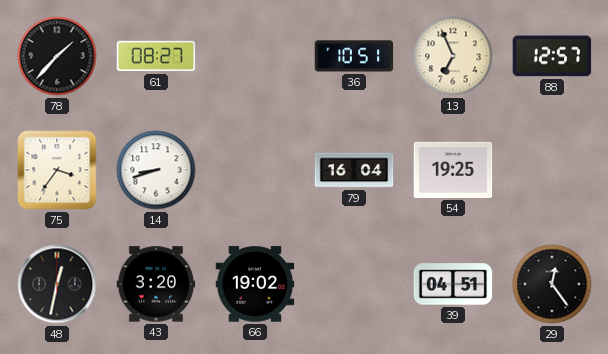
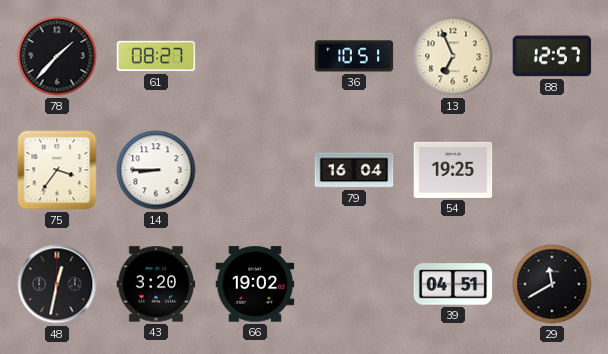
14: 8:42 -> 8:45
29: 12:24 -> 11:40
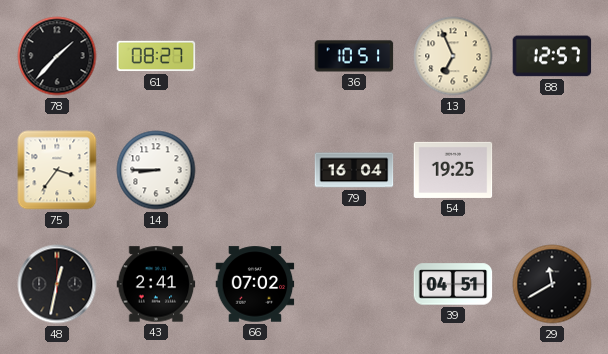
43: 3:20 -> 2:41
66: 19:02 -> 07:02
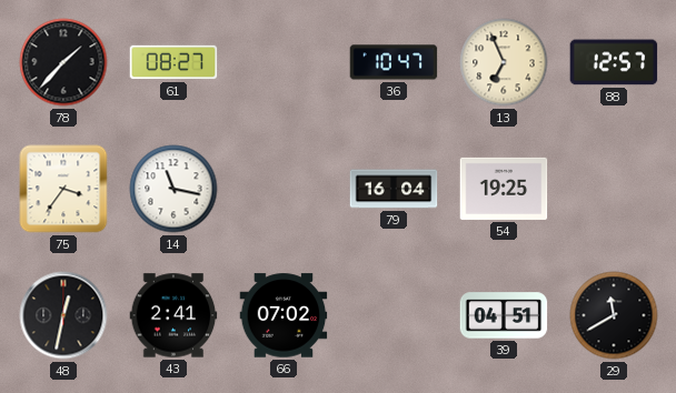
36: 10:51 -> 10:47
14: 8:45 -> 11:17
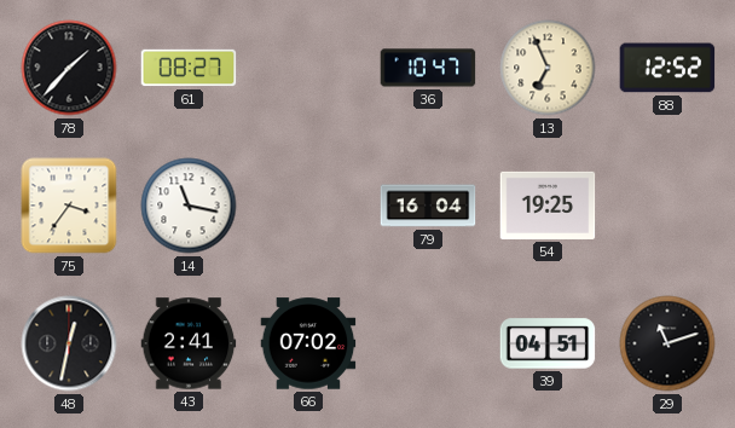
88: 12:57 -> 12:52
29: 11:40 -> 11:12
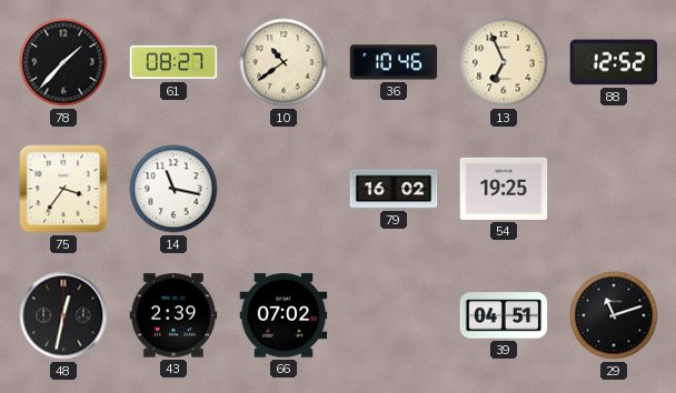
10: none -> 10:39
36: 10:47 -> 10:46
79: 16:04 -> 16:02
43: 2:41 -> 2:39
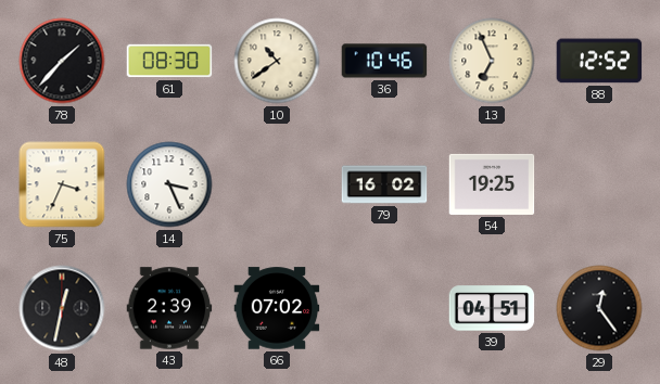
61: 08:27 -> 08:30
75: 3:36 -> 3:34
14: 11:17 -> 3:26
29: 11:12 -> 12:24
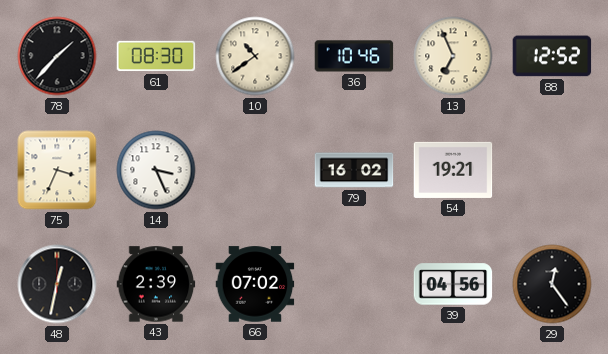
54: 19:25 -> 19:21
39: 04:51 -> 04:56
